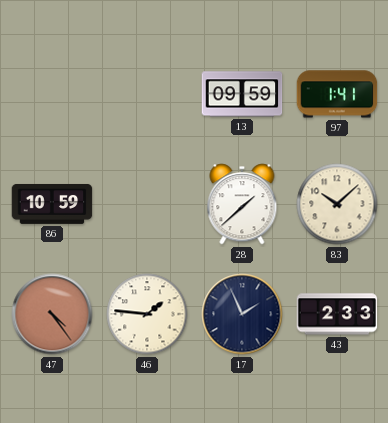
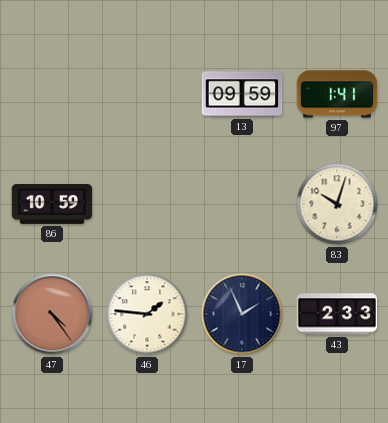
28: 1:38 -> none
83: 10:08 -> 10:03
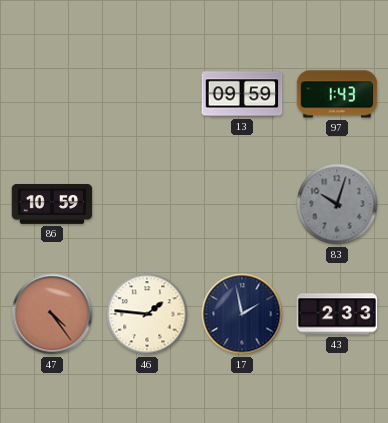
97: 1:41 -> 1:43
83 dial: cream -> grey
17: 1:56 -> 1:58
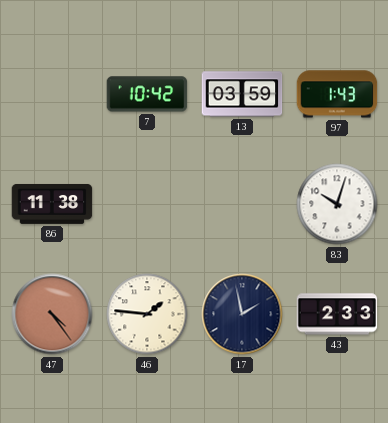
7: none -> 10:42
13: 09:59 -> 03:59
86: 10:59 -> 11:38
83 dial: grey -> white
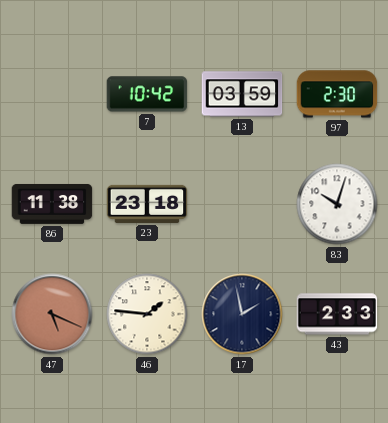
97: 1:43 -> 2:30
23: none -> 23:18
47: 4:24 -> 5:19
